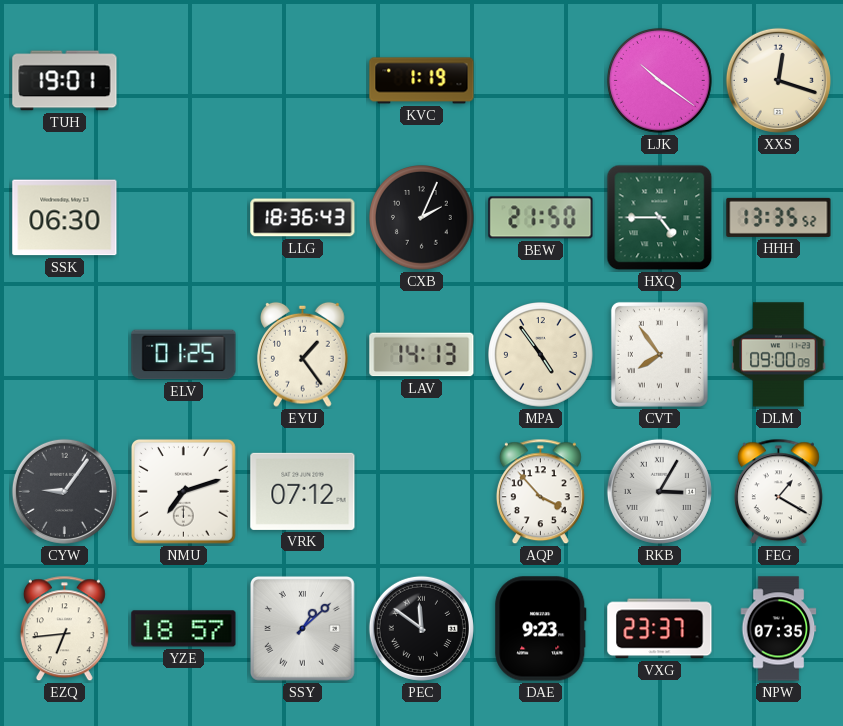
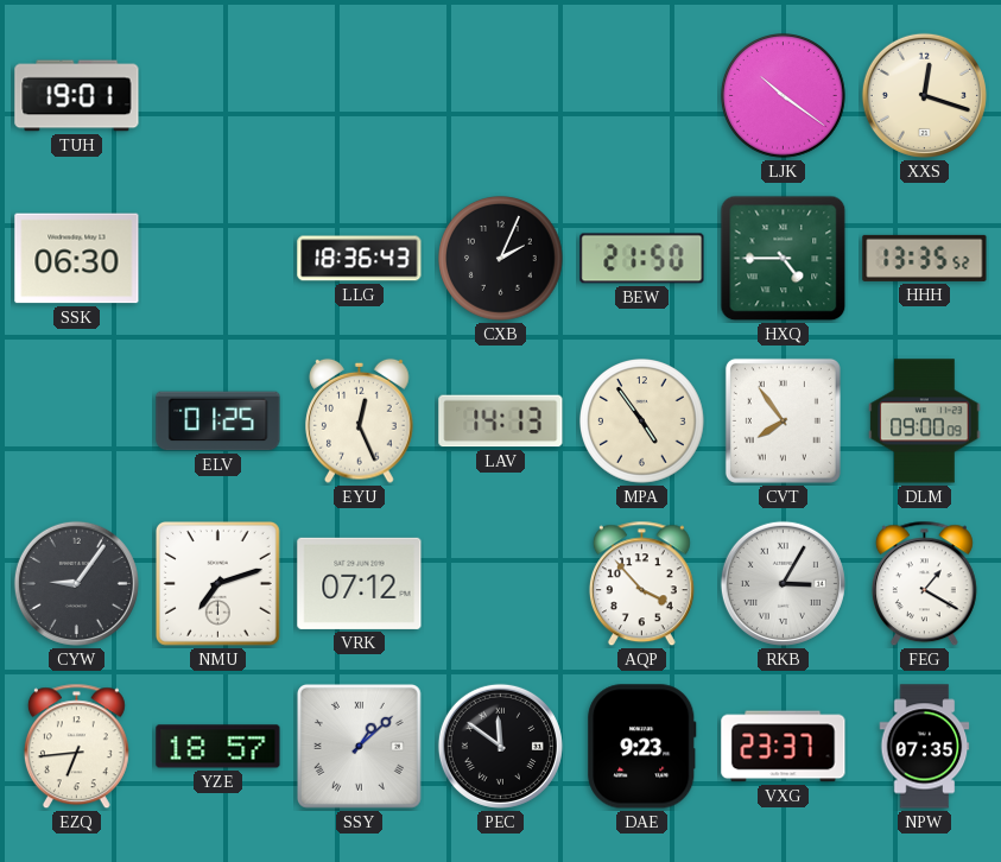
KVC: 1:19 -> none
EYU: 1:24 -> 12:26
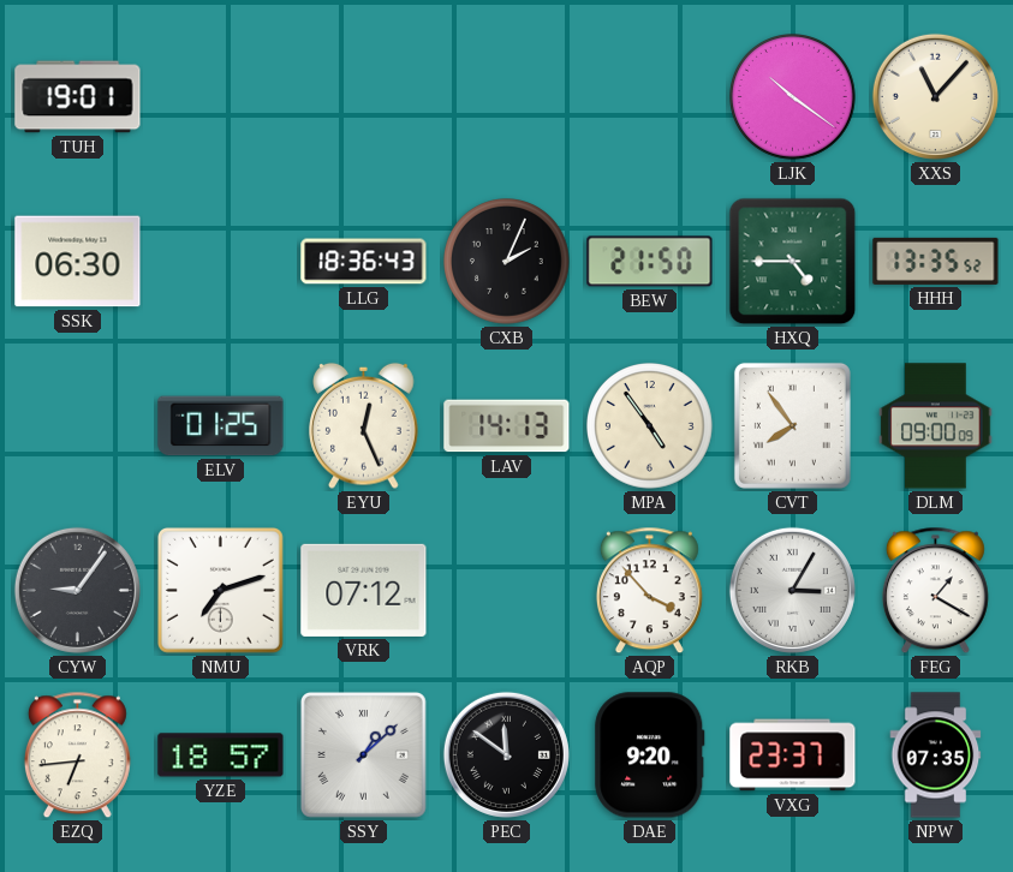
XXS: 12:18 -> 11:07
DAE: 9:23 -> 9:20
